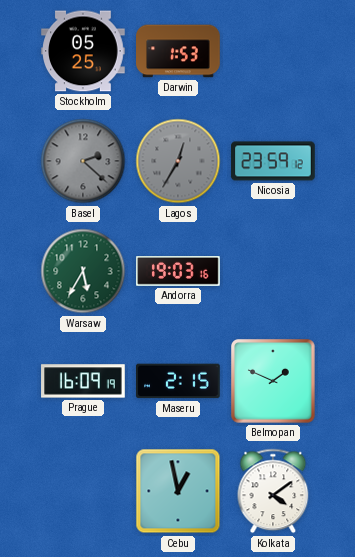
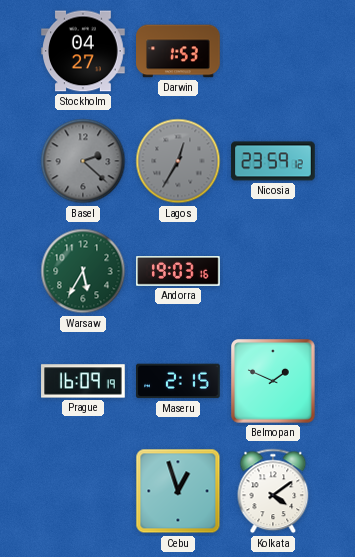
Stockholm: 05:25 -> 04:27
Cebu: 12:58 -> 12:57
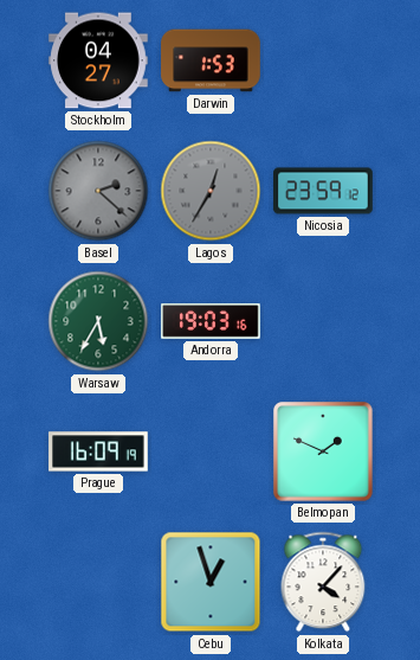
Maseru: 2:15 -> none
Kolkata: 4:09 -> 4:07
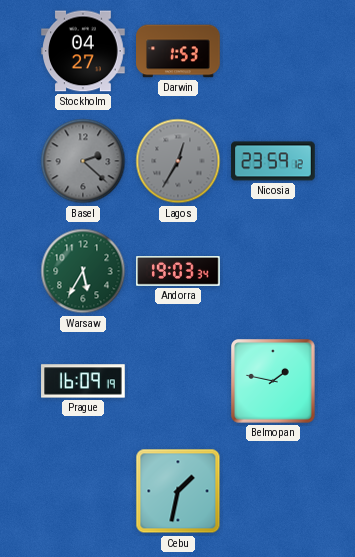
Andorra: 19:03:16 -> 19:03:34
Belmopan: 1:49 -> 1:47
Cebu: 12:57 -> 1:32
Kolkata: 4:07 -> none
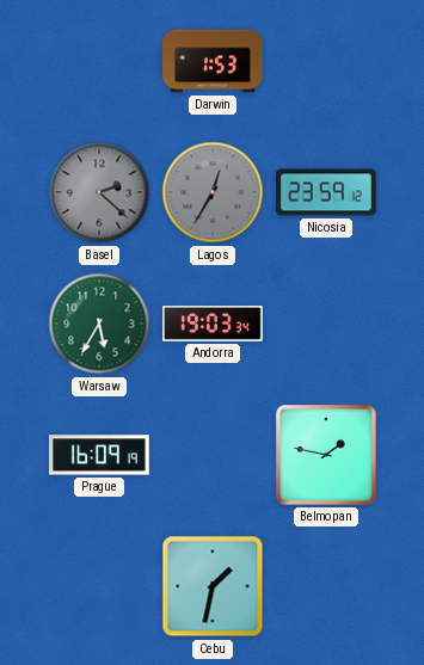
Stockholm: 04:27 -> none
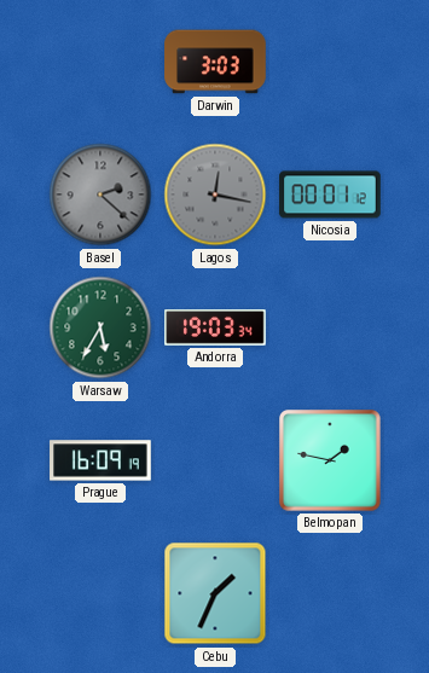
Darwin: 1:53 -> 3:03
Lagos: 12:35 -> 12:17
Nicosia: 23:59 -> 00:01
Cebu: 1:32 -> 1:34
